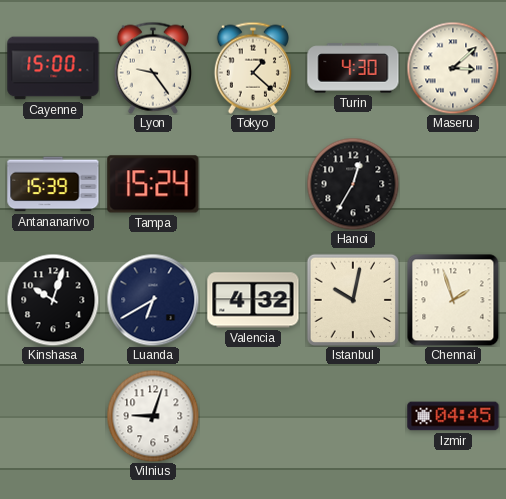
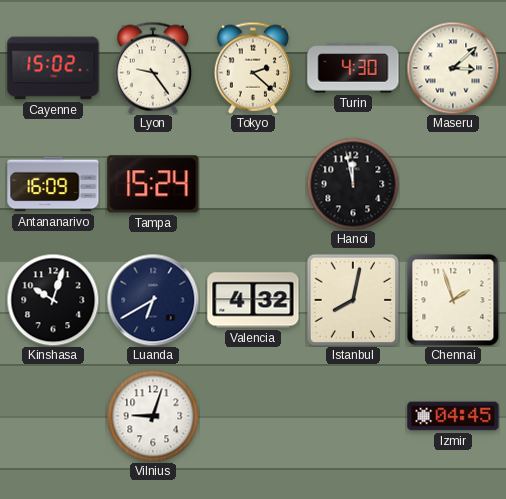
Cayenne: 15:00 -> 15:02
Tokyo: 1:22 -> 2:22
Antananarivo: 15:39 -> 16:09
Hanoi: 12:35 -> 11:58
Istanbul: 10:02 -> 8:02
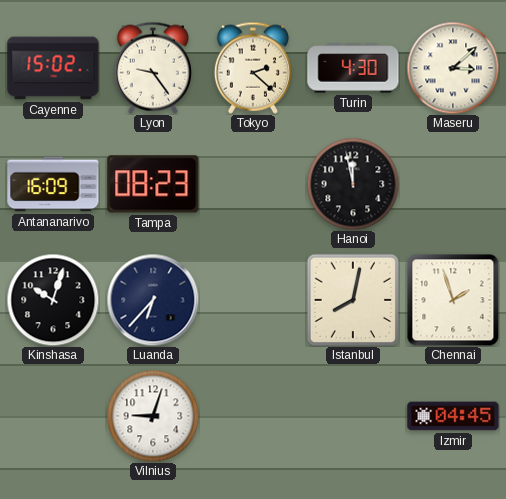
Tampa: 15:24 -> 08:23
Luanda: 6:40 -> 6:37
Valencia: 4:32 -> none
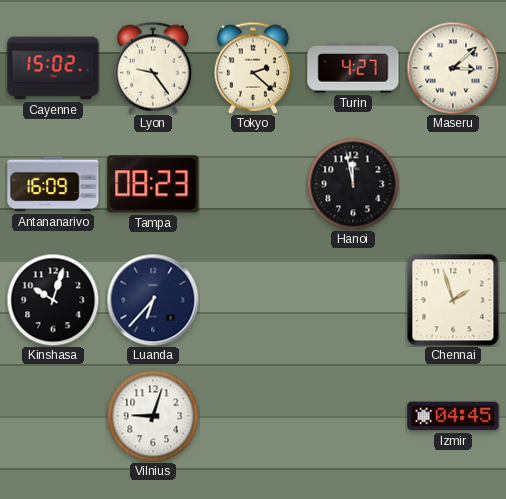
Turin: 4:30 -> 4:27
Istanbul: 8:02 -> none
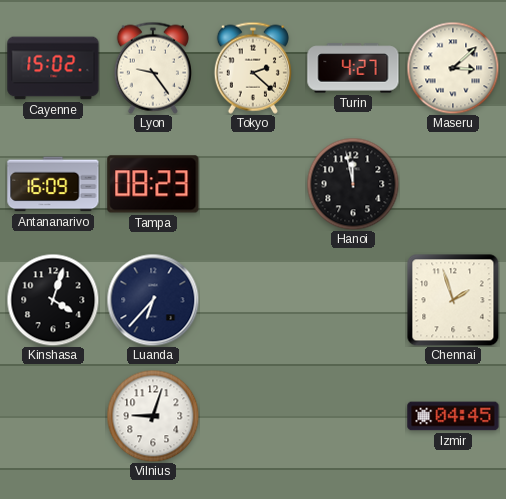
Kinshasa: 10:03 -> 4:03
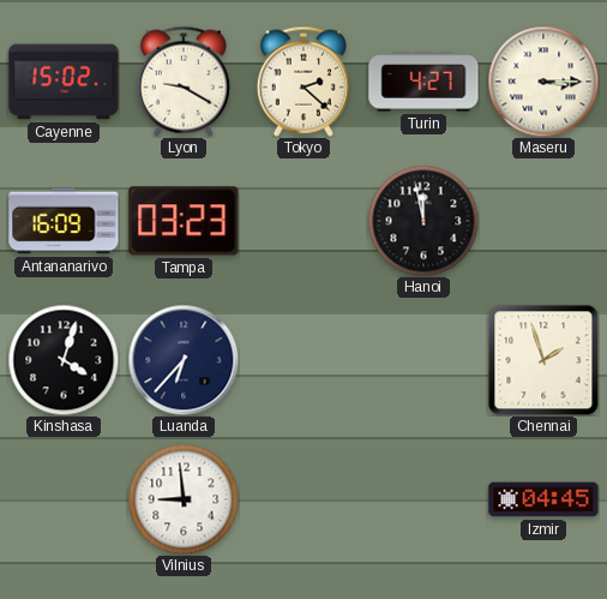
Lyon: 9:24 -> 9:20
Maseru: 3:08 -> 3:15
Tampa: 08:23 -> 03:23
Vilnius: 9:03 -> 8:59
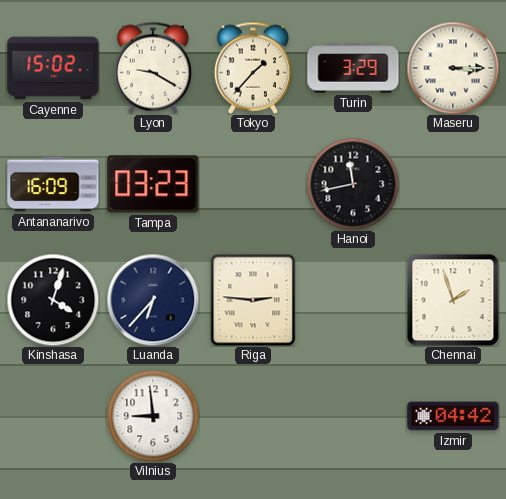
Tokyo: 2:22 -> 1:37
Turin: 4:27 -> 3:29
Hanoi: 11:58 -> 11:43
Riga: none -> 2:46
Izmir: 04:45 -> 04:42
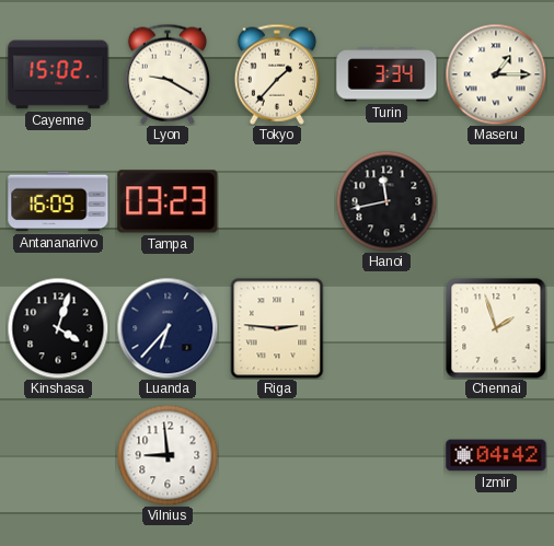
Turin: 3:29 -> 3:34
Maseru: 3:15 -> 1:15
